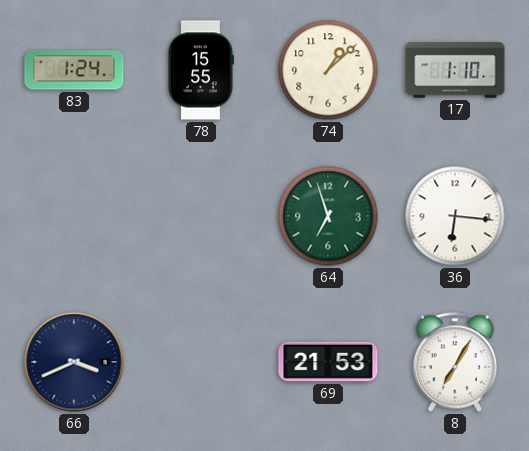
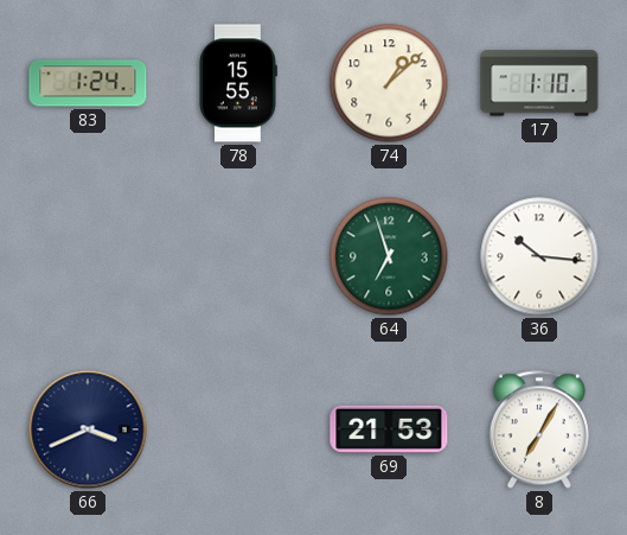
36: 6:16 -> 10:16
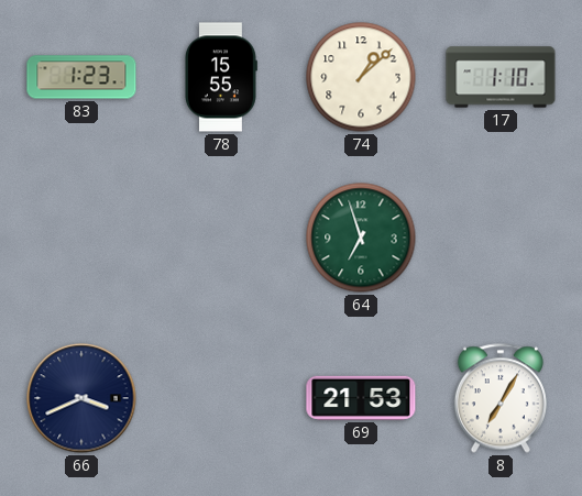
83: 1:24 -> 1:23
36: 10:16 -> none
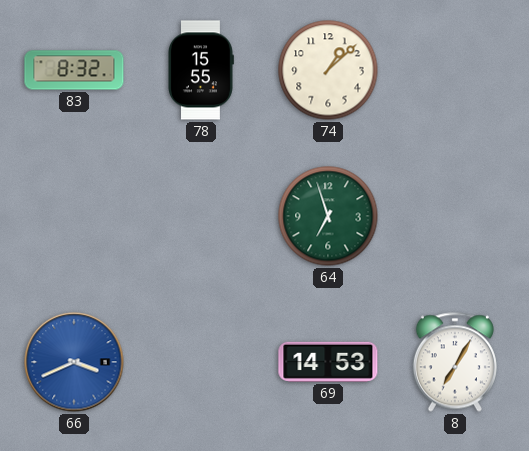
83: 1:23 -> 8:32
17: 1:10 -> none
66 dial: navy -> blue
69: 21:53 -> 14:53
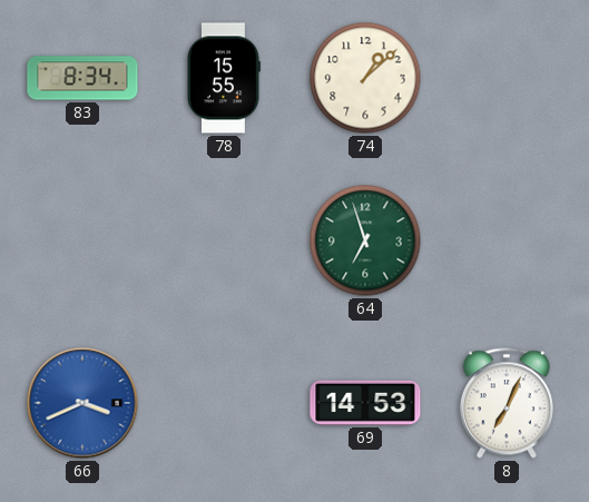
83: 8:32 -> 8:34
8: 7:05 -> 7:04
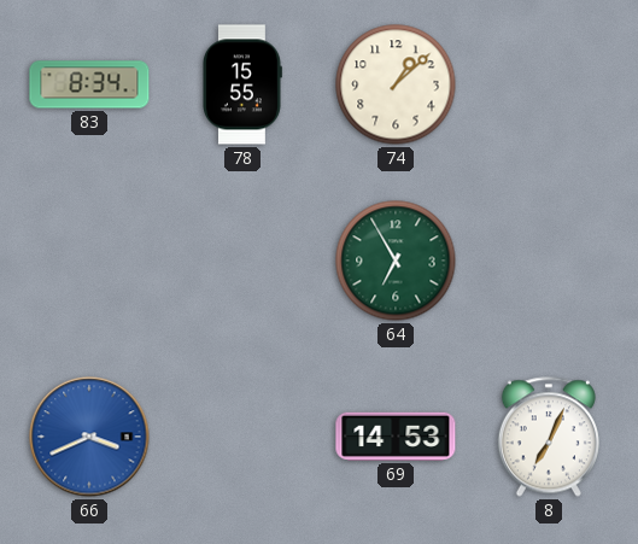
64: 6:57 -> 6:55
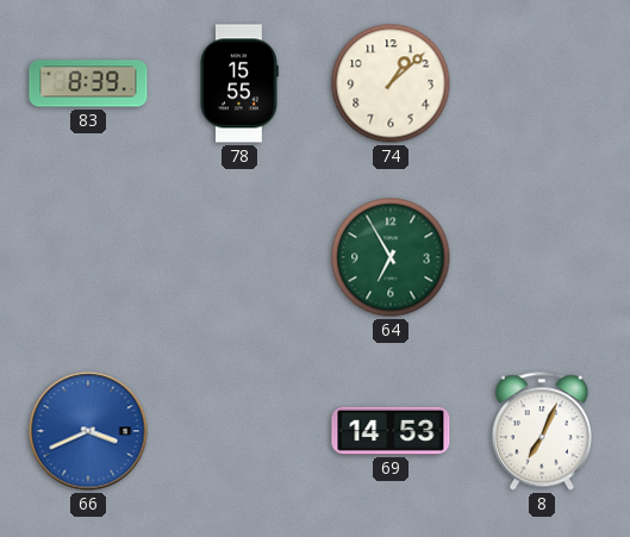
83: 8:34 -> 8:39
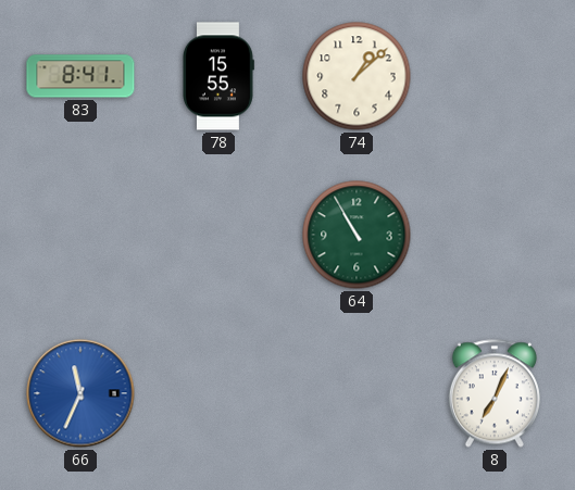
83: 8:39 -> 8:41
64: 6:55 -> 10:55
66: 3:41 -> 11:34
69: 14:53 -> none
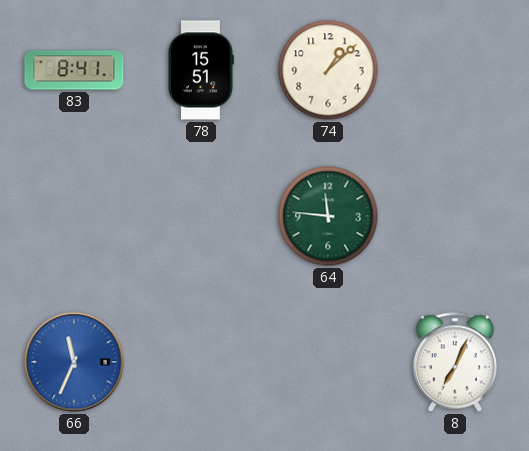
78: 15:55 -> 15:51
64: 10:55 -> 11:46
